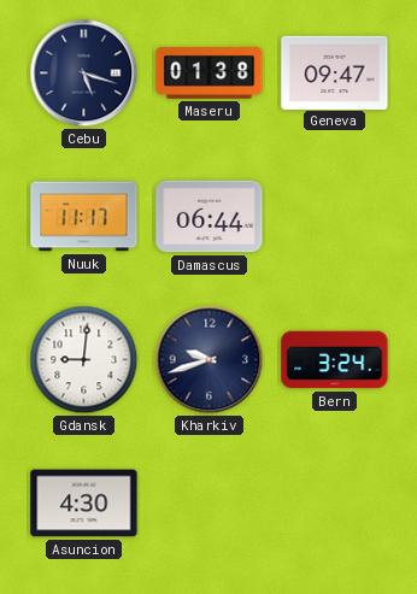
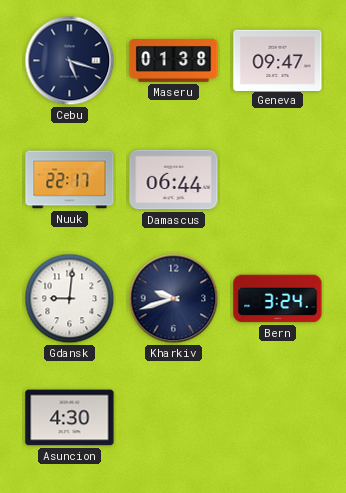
Nuuk: 11:17 -> 22:17
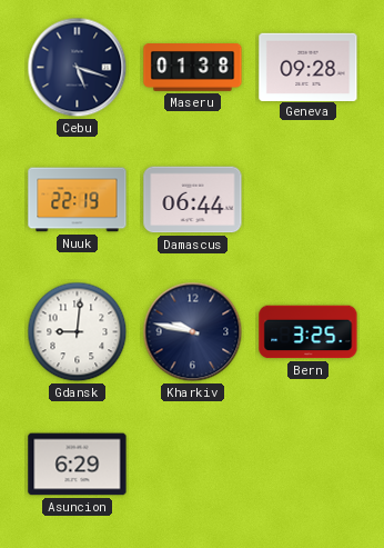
Geneva: 09:47 -> 09:28
Nuuk: 22:17 -> 22:19
Kharkiv: 9:42 -> 9:47
Bern: 3:24 -> 3:25
Asuncion: 4:30 -> 6:29
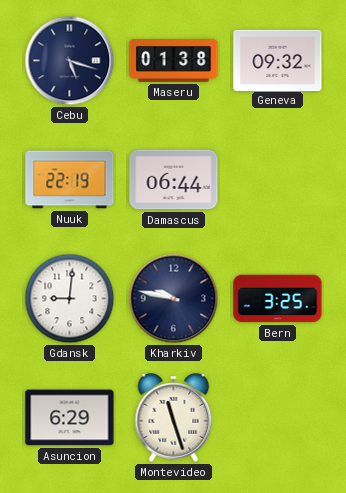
Geneva: 09:28 -> 09:32
Montevideo: none -> 11:27
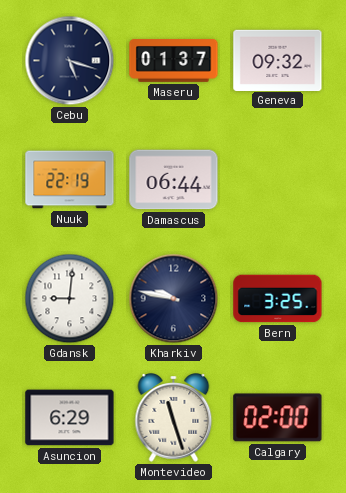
Maseru: 01:38 -> 01:37
Calgary: none -> 02:00
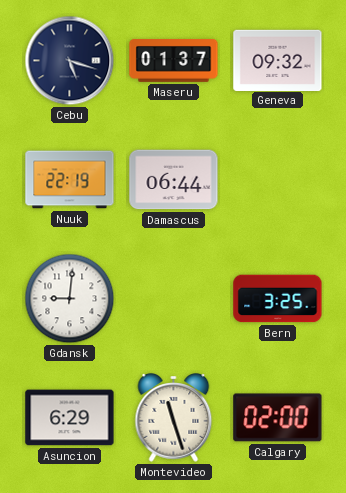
Kharkiv: 9:47 -> none
